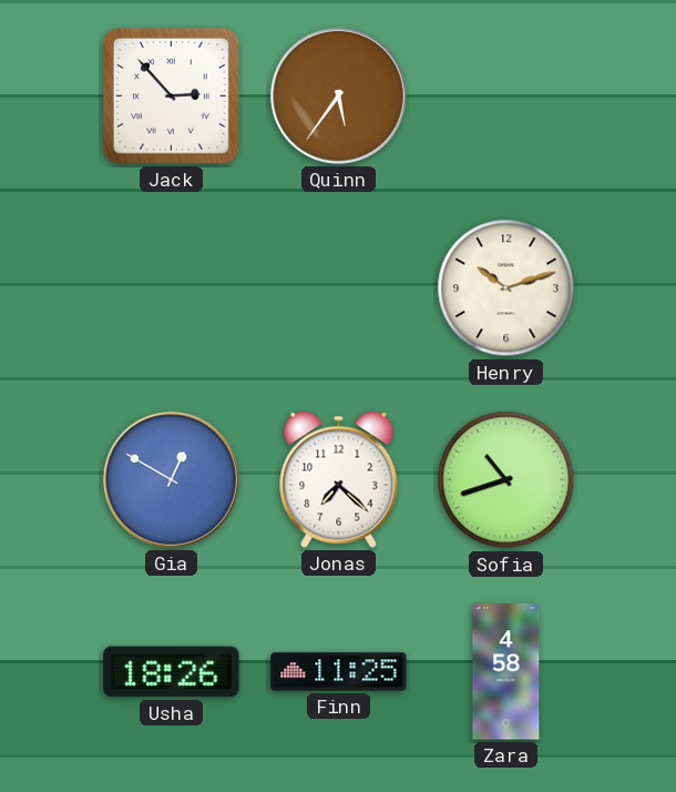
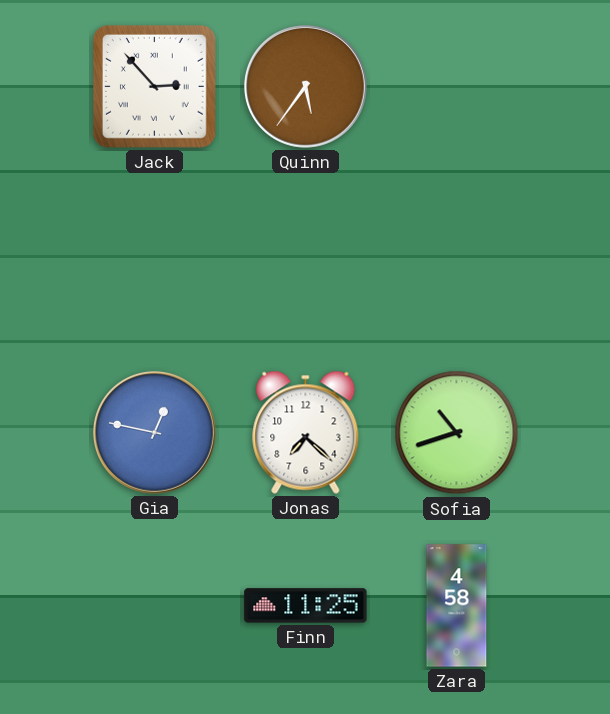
Henry: 10:12 -> none
Gia: 12:50 -> 12:47
Usha: 18:26 -> none
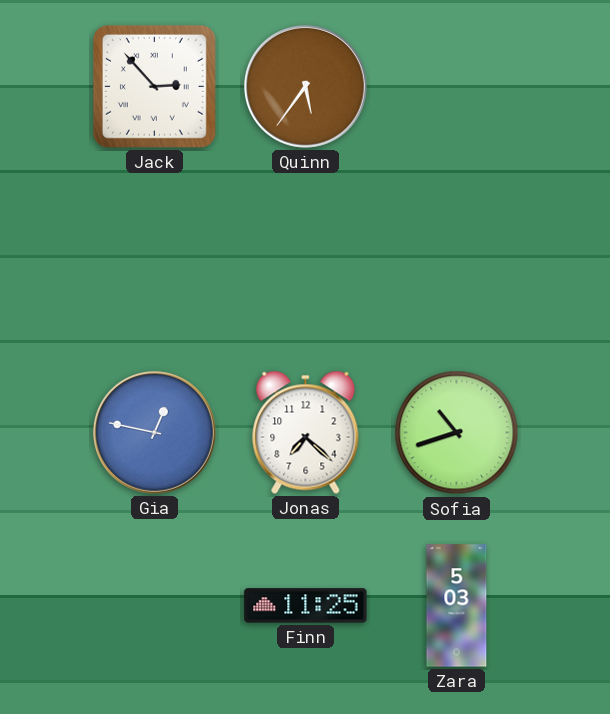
Zara: 4:58 -> 5:03
